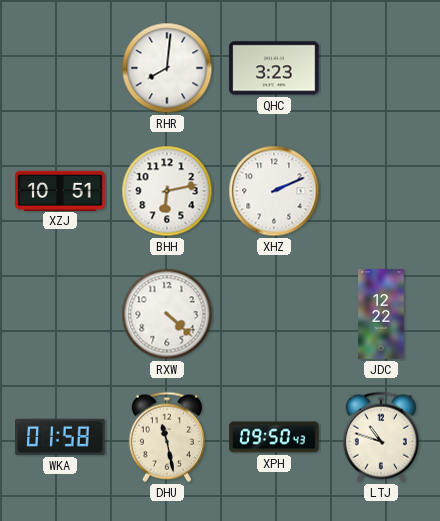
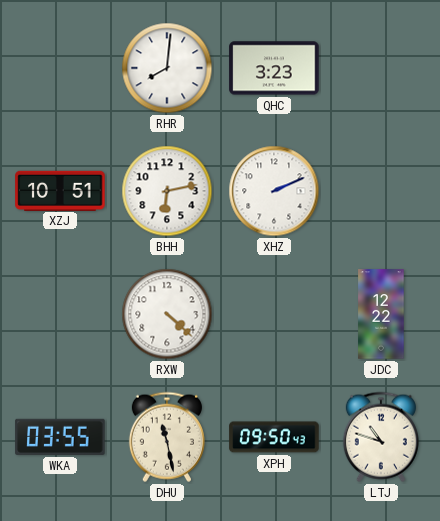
WKA: 01:58 -> 03:55
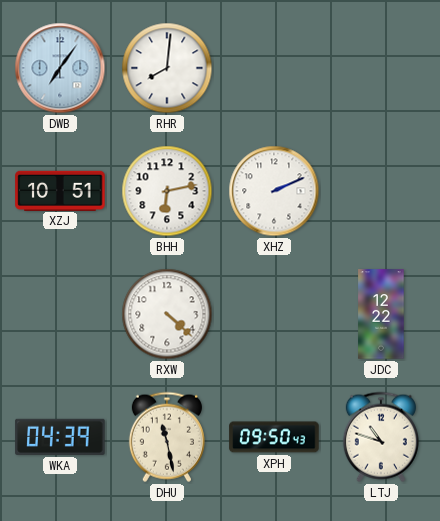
DWB: none -> 7:06
QHC: 3:23 -> none
WKA: 03:55 -> 04:39
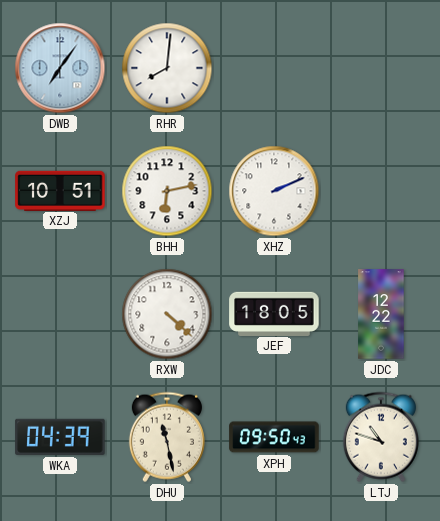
JEF: none -> 18:05
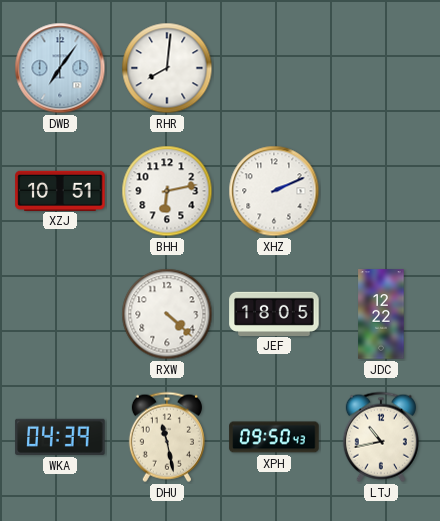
LTJ: 10:48 -> 10:43
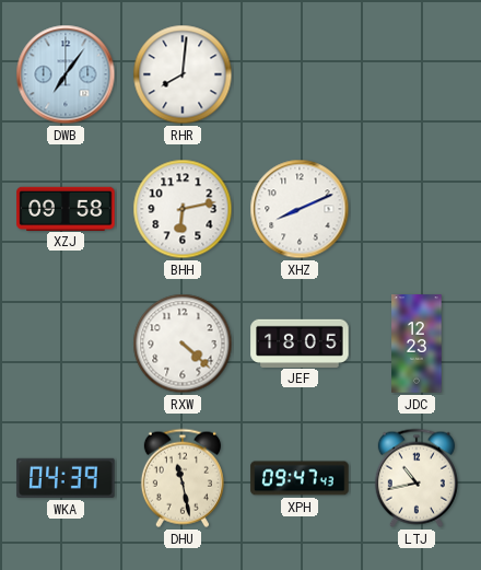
XZJ: 10:51 -> 09:58
XHZ: 2:11 -> 8:11
JDC: 12:22 -> 12:23
XPH: 09:50 -> 09:47
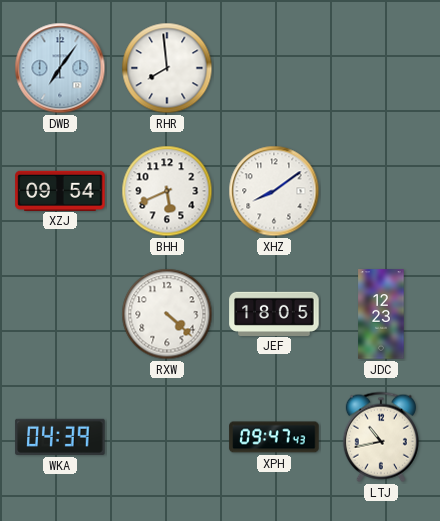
RHR: 8:01 -> 7:59
XZJ: 09:58 -> 09:54
BHH: 6:13 -> 5:41
XHZ: 8:11 -> 8:09
DHU: 11:28 -> none
